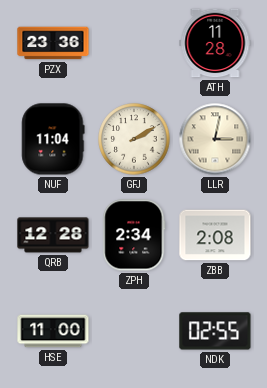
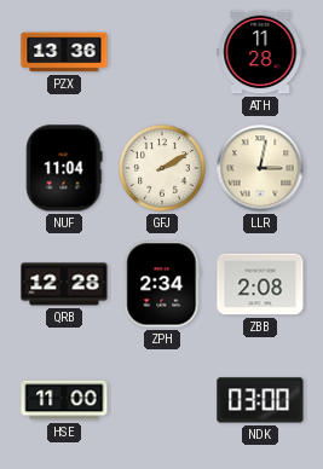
PZX: 23:36 -> 13:36
NDK: 02:55 -> 03:00
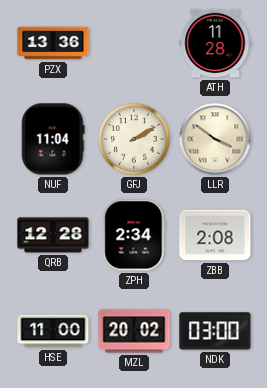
LLR: 3:02 -> 3:51
MZL: none -> 20:02
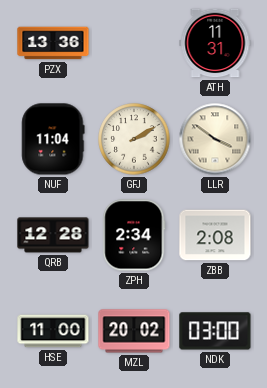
ATH: 11:28 -> 11:31
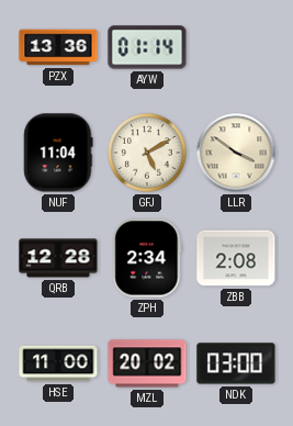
AYW: none -> 01:14
ATH: 11:31 -> none
GFJ: 2:10 -> 5:10
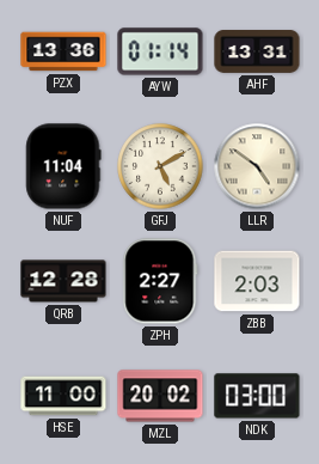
AHF: none -> 13:31
LLR: 3:51 -> 4:51
ZPH: 2:34 -> 2:27
ZBB: 2:08 -> 2:03
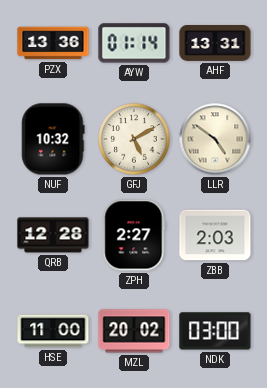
NUF: 11:04 -> 10:32
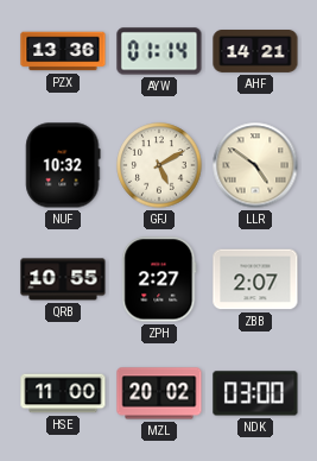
AHF: 13:31 -> 14:21
QRB: 12:28 -> 10:55
ZBB: 2:03 -> 2:07
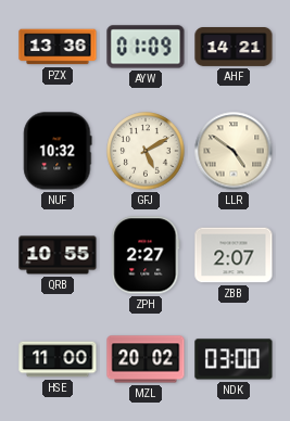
AYW: 01:14 -> 01:09
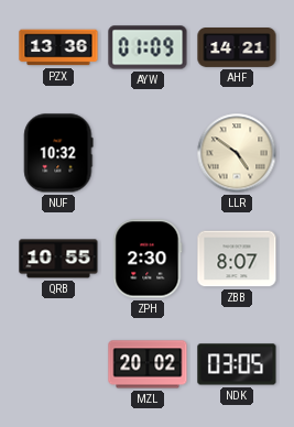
GFJ: 5:10 -> none
ZPH: 2:27 -> 2:30
ZBB: 2:07 -> 8:07
HSE: 11:00 -> none
NDK: 03:00 -> 03:05
